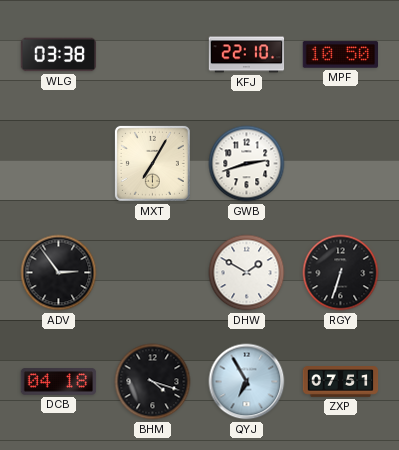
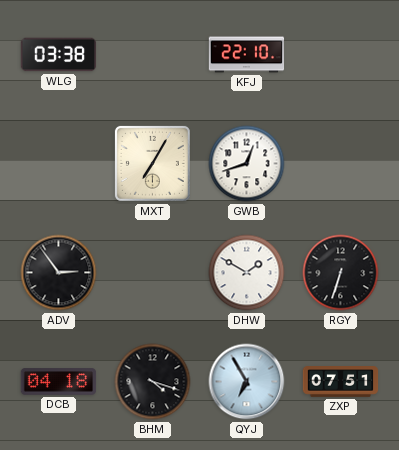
MPF: 10:50 -> none
GWB: 2:42 -> 12:42
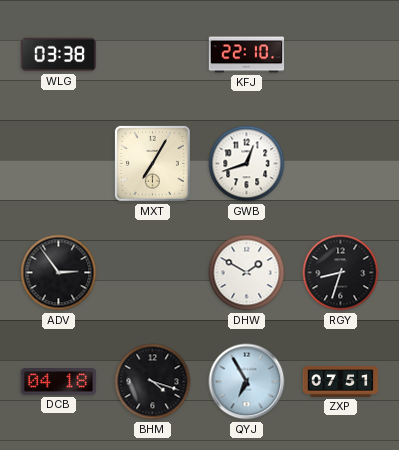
RGY: 6:33 -> 8:33
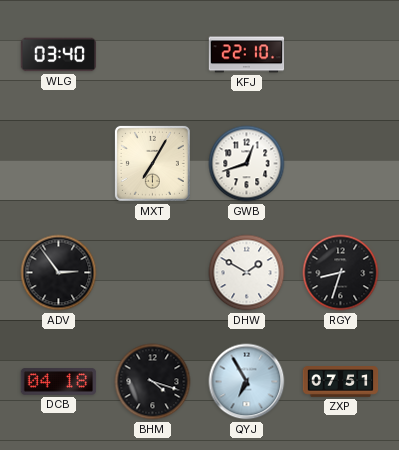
WLG: 03:38 -> 03:40
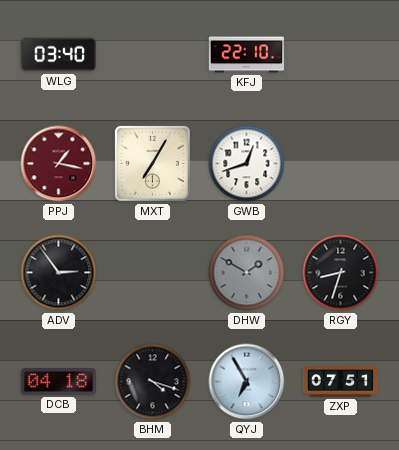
PPJ: none -> 1:17
DHW dial: white -> grey
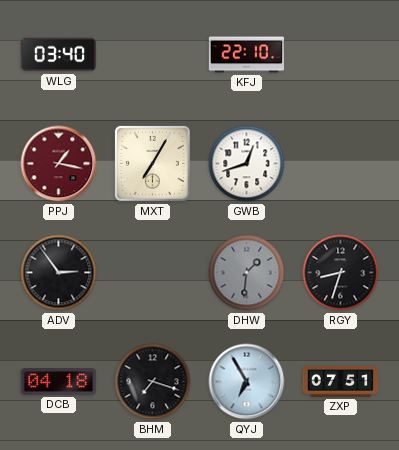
DHW: 1:50 -> 1:31
BHM: 4:18 -> 7:18
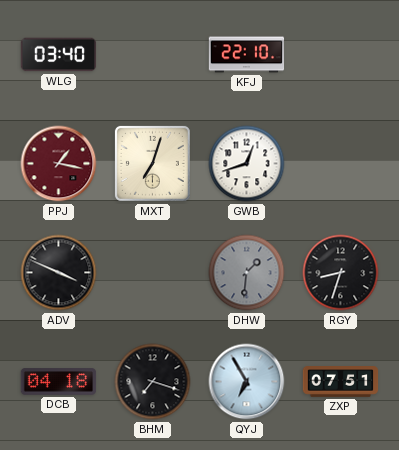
MXT: 7:05 -> 7:03
ADV: 2:54 -> 3:49
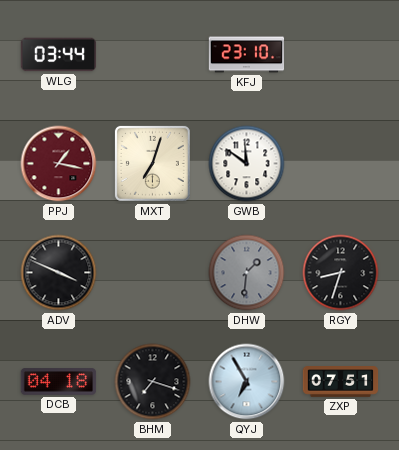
WLG: 03:40 -> 03:44
KFJ: 22:10 -> 23:10
GWB: 12:42 -> 11:51
